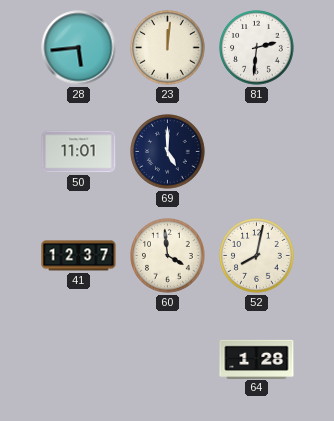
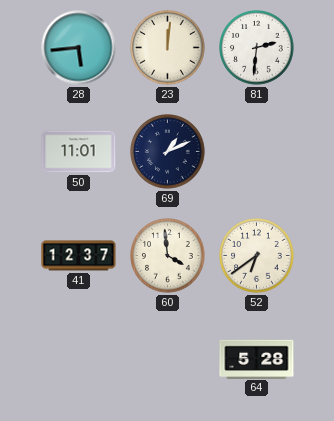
69: 5:00 -> 1:11
52: 8:02 -> 6:39
64: 1:28 -> 5:28
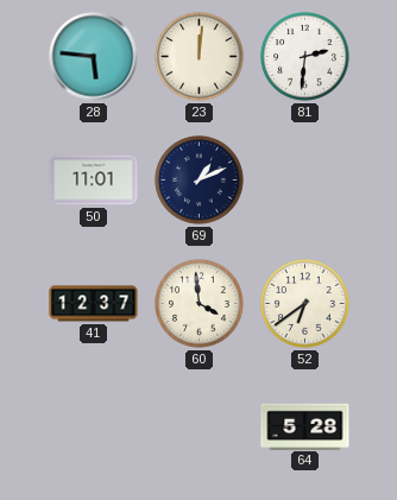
28: 5:44 -> 5:46
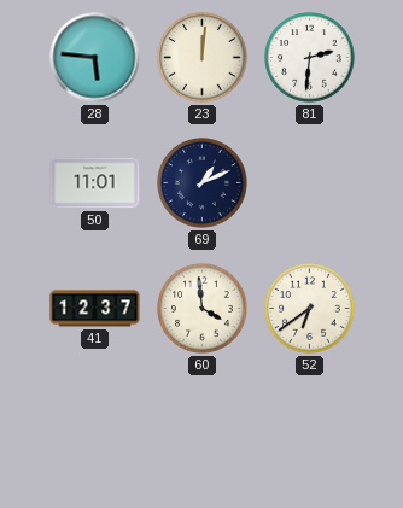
64: 5:28 -> none
